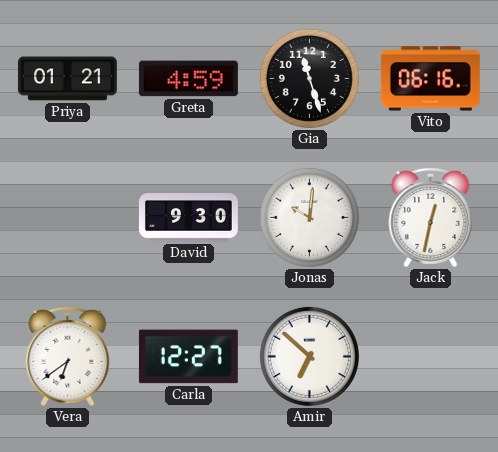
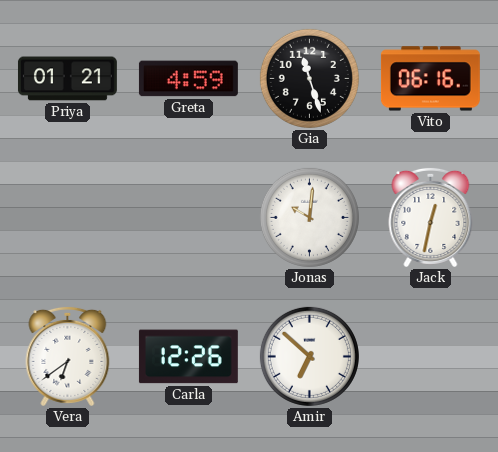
David: 9:30 -> none
Carla: 12:27 -> 12:26
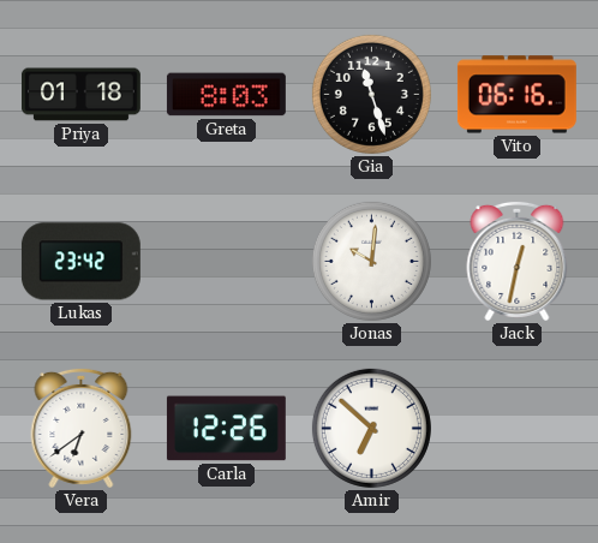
Priya: 01:21 -> 01:18
Greta: 4:59 -> 8:03
Lukas: none -> 23:42
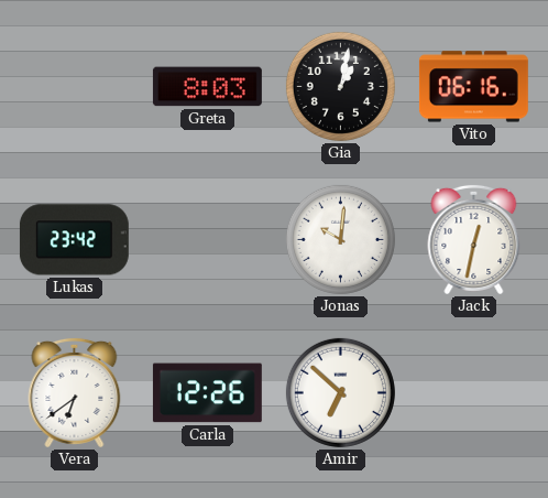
Priya: 01:18 -> none
Gia: 11:27 -> 1:02
